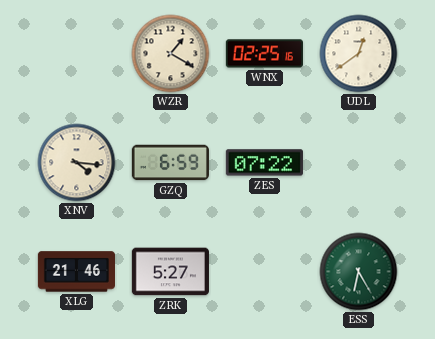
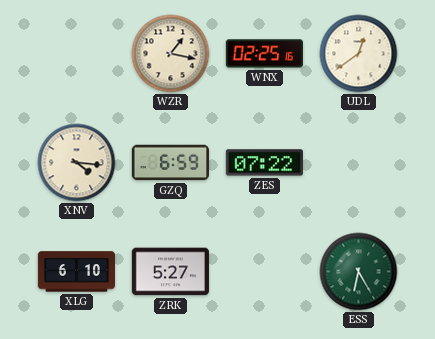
WZR: 1:20 -> 1:17
XLG: 21:46 -> 6:10
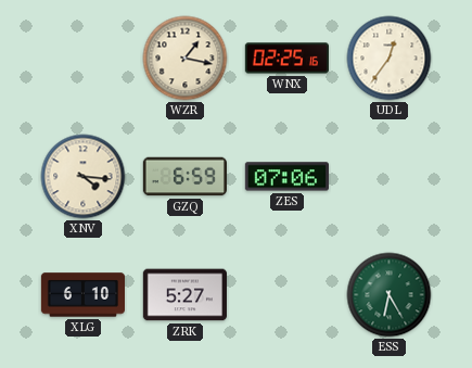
UDL: 12:39 -> 12:36
ZES: 07:22 -> 07:06
